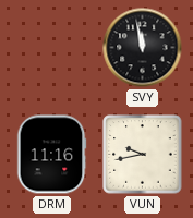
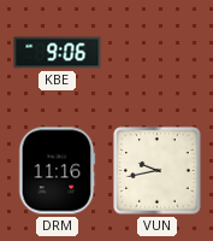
KBE: none -> 9:06
SVY: 11:58 -> none
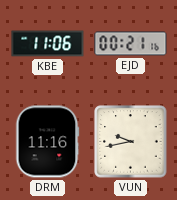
KBE: 9:06 -> 11:06
EJD: none -> 00:21
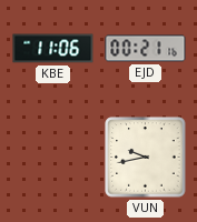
DRM: 11:16 -> none
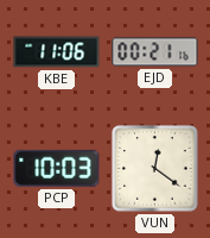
PCP: none -> 10:03
VUN: 9:43 -> 12:21
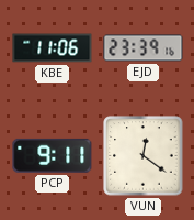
EJD: 00:21 -> 23:39
PCP: 10:03 -> 9:11
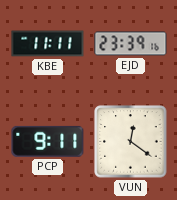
KBE: 11:06 -> 11:11
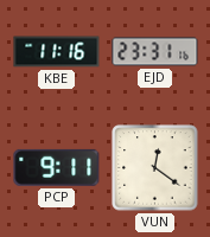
KBE: 11:11 -> 11:16
EJD: 23:39 -> 23:31
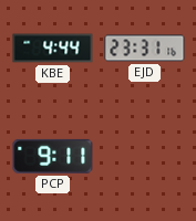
KBE: 11:16 -> 4:44
VUN: 12:21 -> none
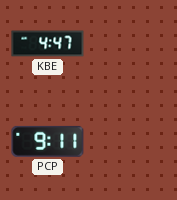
KBE: 4:44 -> 4:47
EJD: 23:31 -> none
